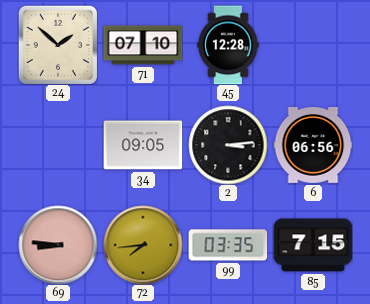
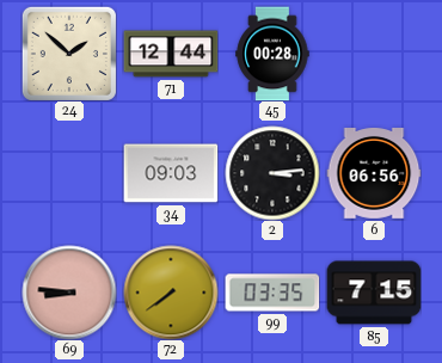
71: 07:10 -> 12:44
45: 12:28 -> 00:28
34: 09:05 -> 09:03
72: 7:44 -> 7:39
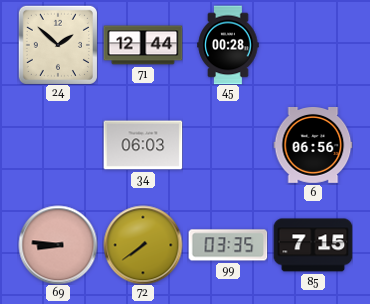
34: 09:03 -> 06:03
2: 3:14 -> none
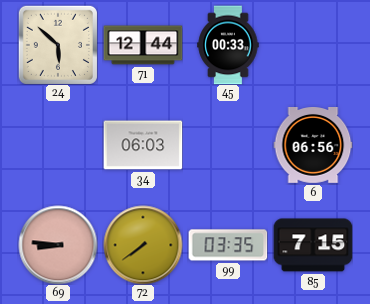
24: 1:52 -> 5:52
45: 00:28 -> 00:33
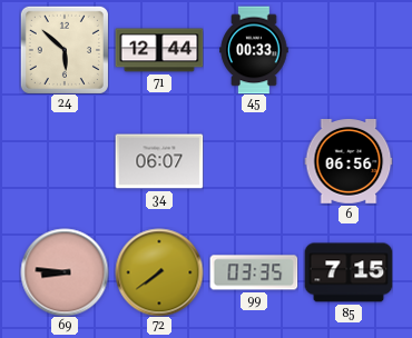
34: 06:03 -> 06:07
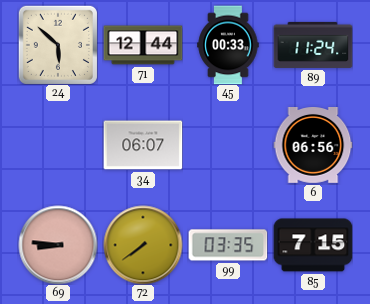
89: none -> 11:24
